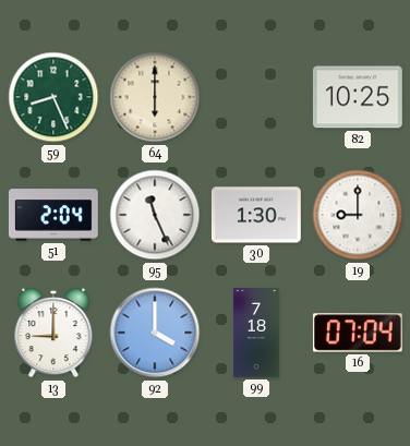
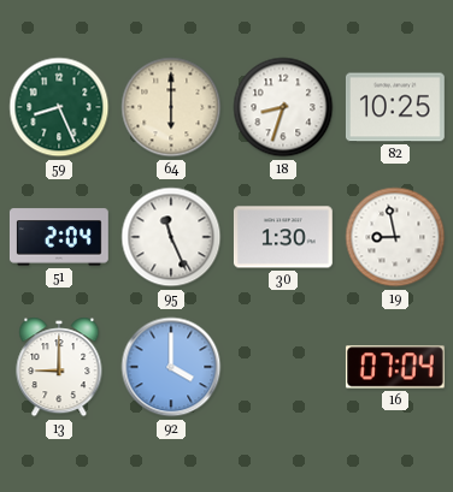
18: none -> 8:33
19: 9:00 -> 8:58
99: 7:18 -> none
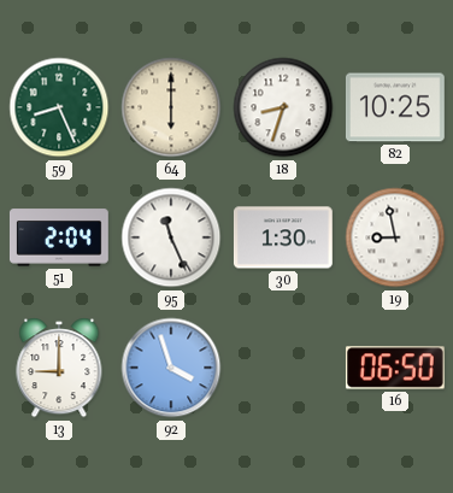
92: 4:00 -> 3:57
16: 07:04 -> 06:50
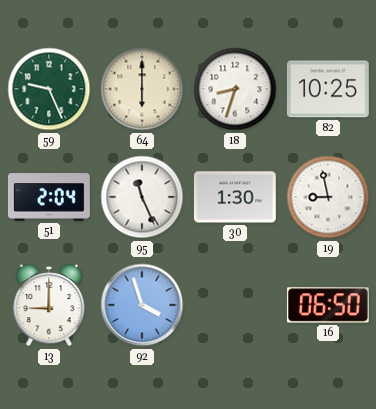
59: 8:26 -> 9:26
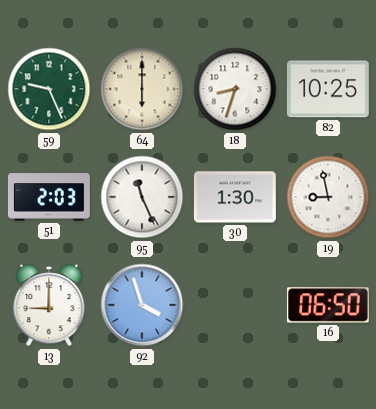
51: 2:04 -> 2:03
